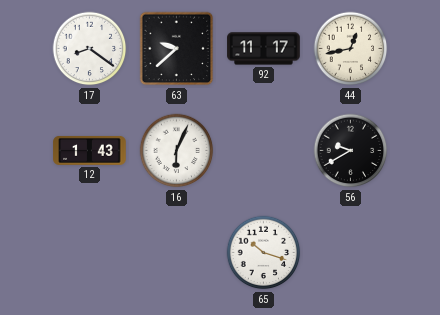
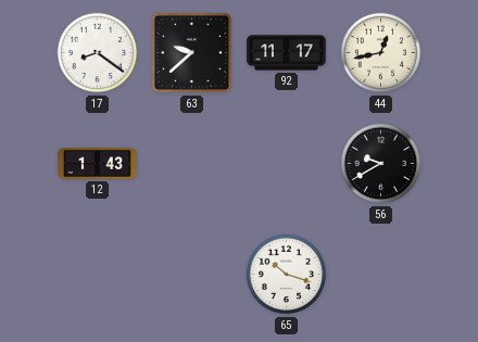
16: 6:04 -> none
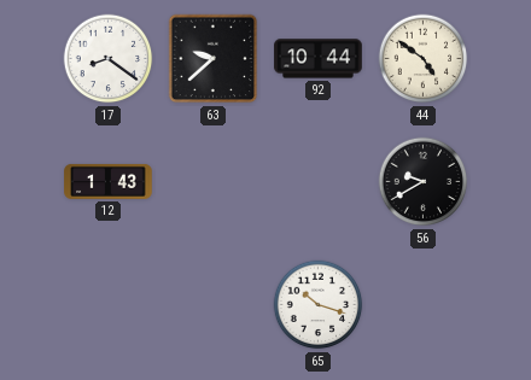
92: 11:17 -> 10:44
44: 12:43 -> 4:51
